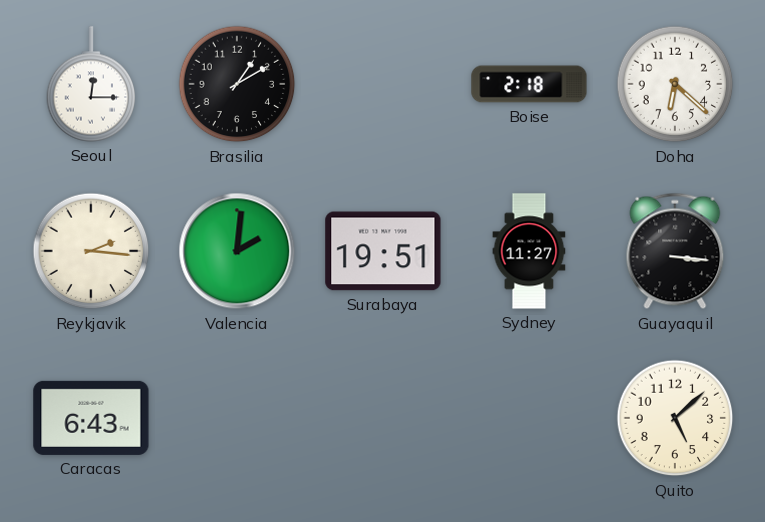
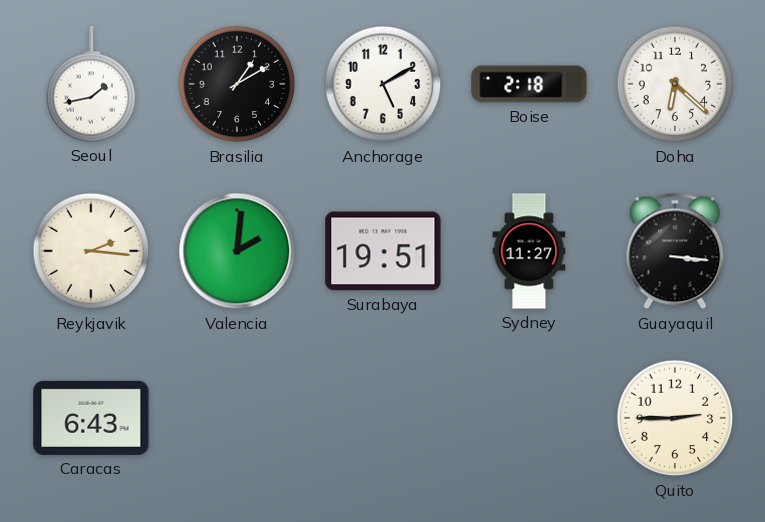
Seoul: 12:15 -> 1:43
Anchorage: none -> 5:10
Quito: 5:08 -> 2:45
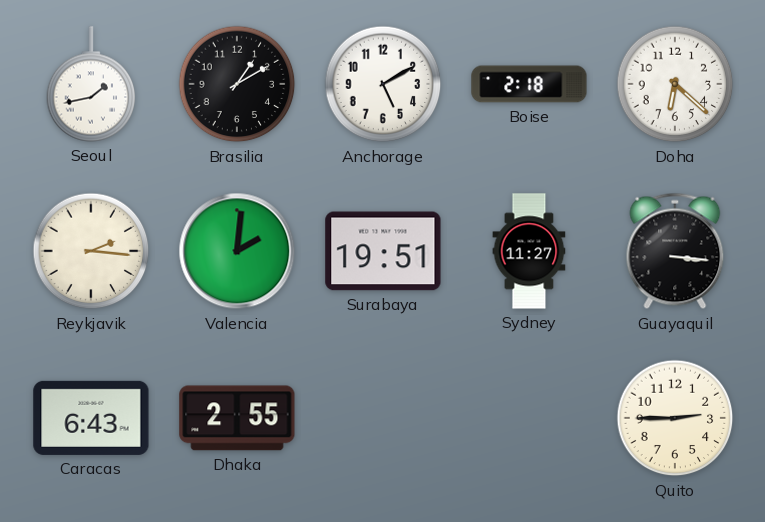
Dhaka: none -> 2:55
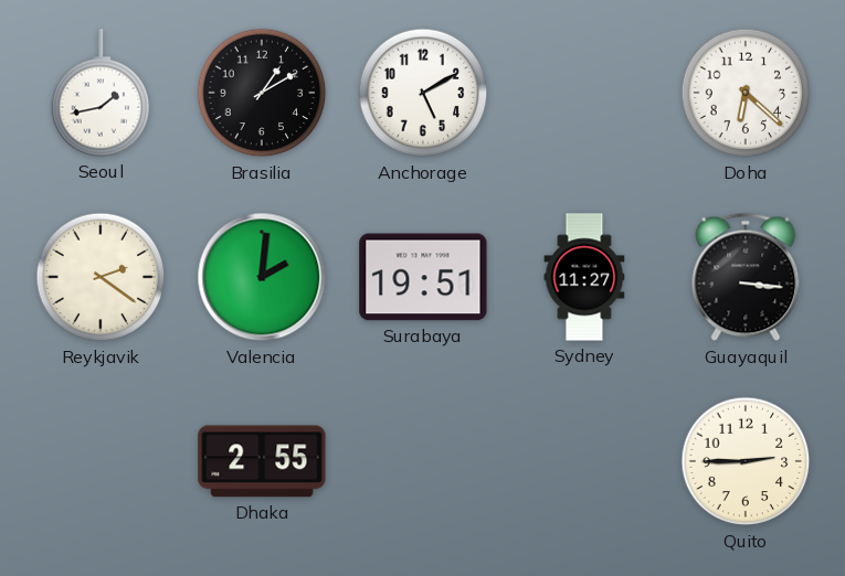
Boise: 2:18 -> none
Reykjavik: 2:16 -> 2:21
Caracas: 6:43 -> none
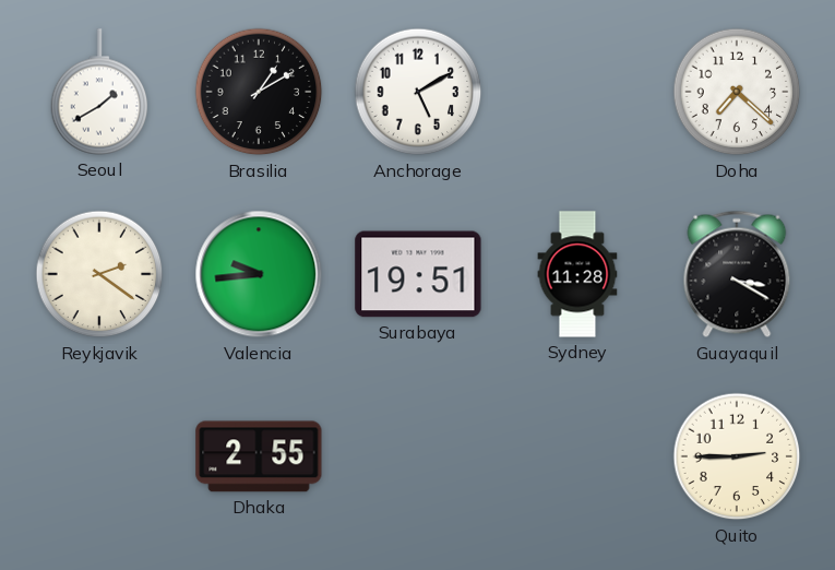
Seoul: 1:43 -> 1:40
Doha: 6:22 -> 7:22
Valencia: 2:01 -> 9:44
Sydney: 11:27 -> 11:28
Guayaquil: 3:16 -> 3:20
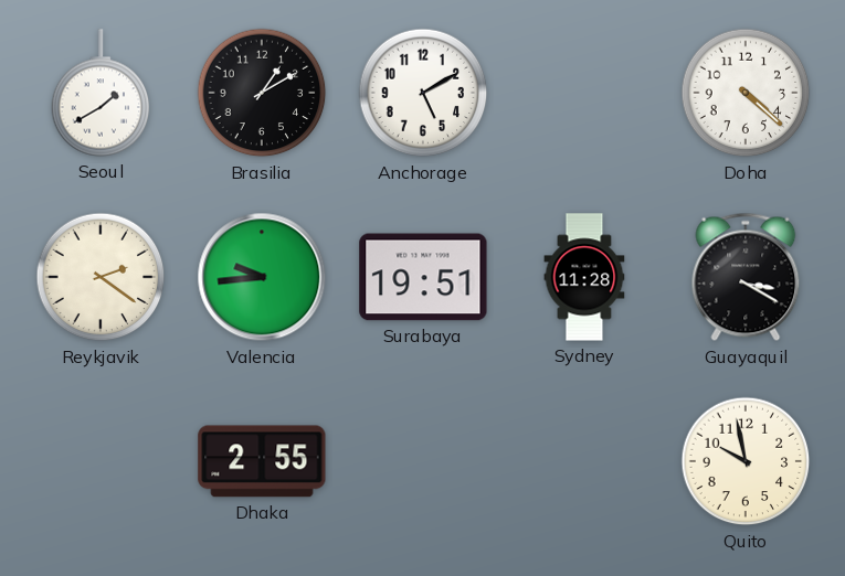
Doha: 7:22 -> 4:22
Quito: 2:45 -> 9:58
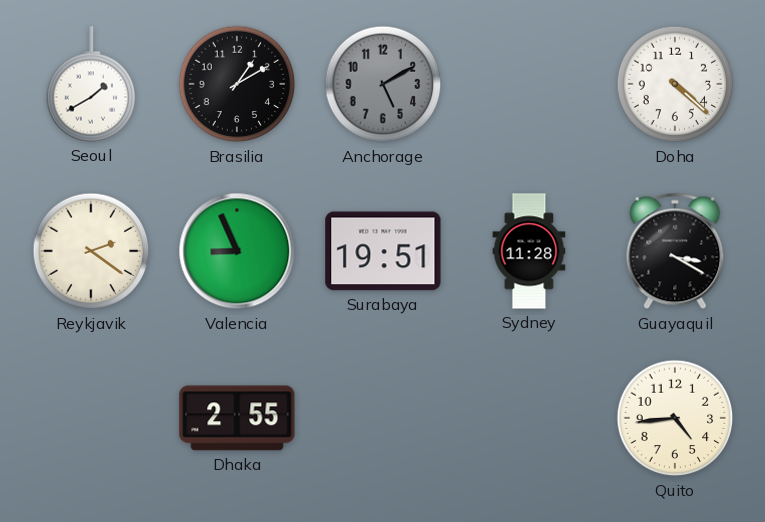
Anchorage dial: white -> grey
Valencia: 9:44 -> 8:56
Quito: 9:58 -> 4:44
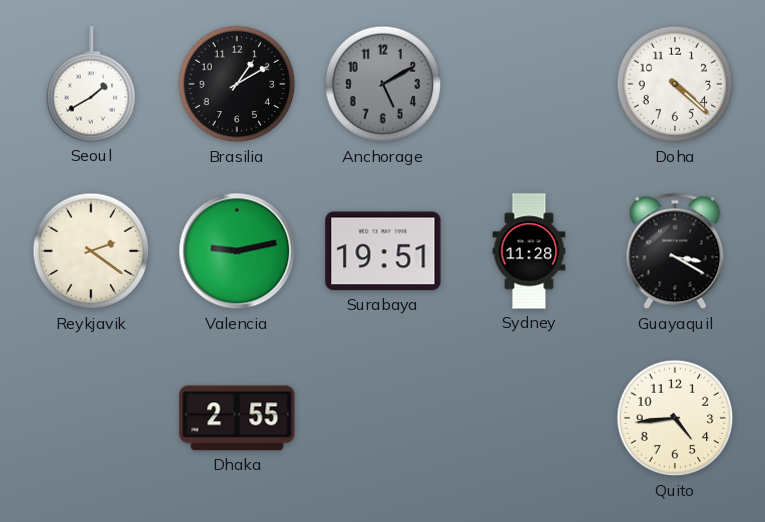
Valencia: 8:56 -> 9:13
